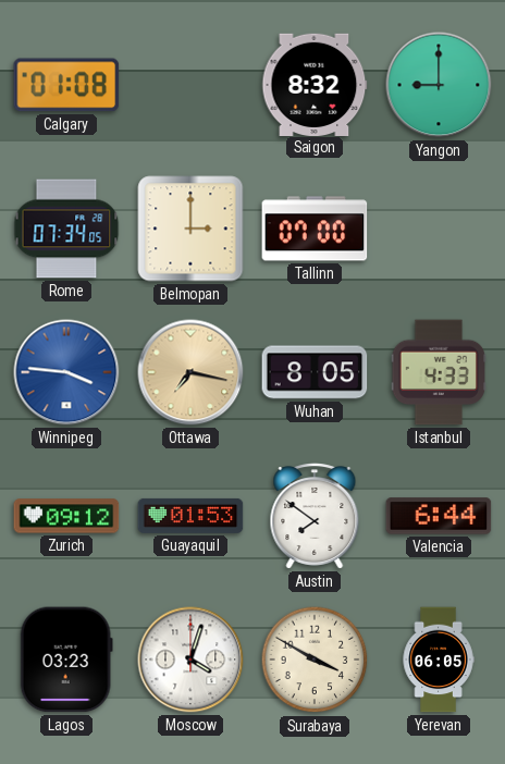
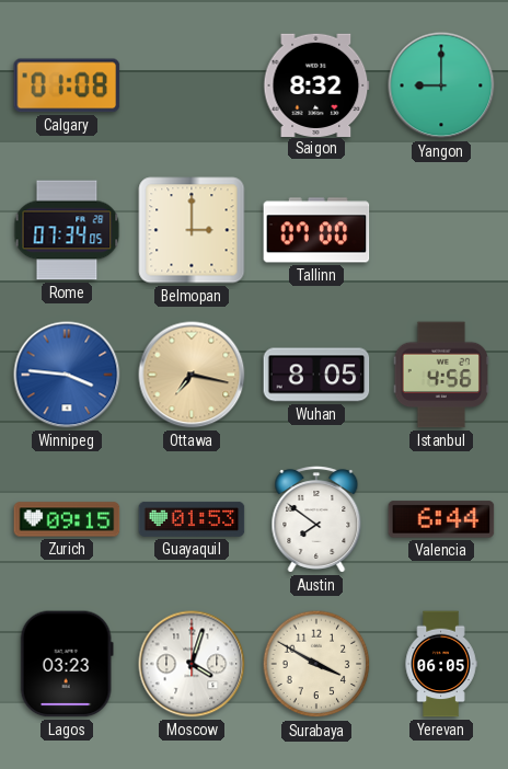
Istanbul: 4:33 -> 4:56
Zurich: 09:12 -> 09:15
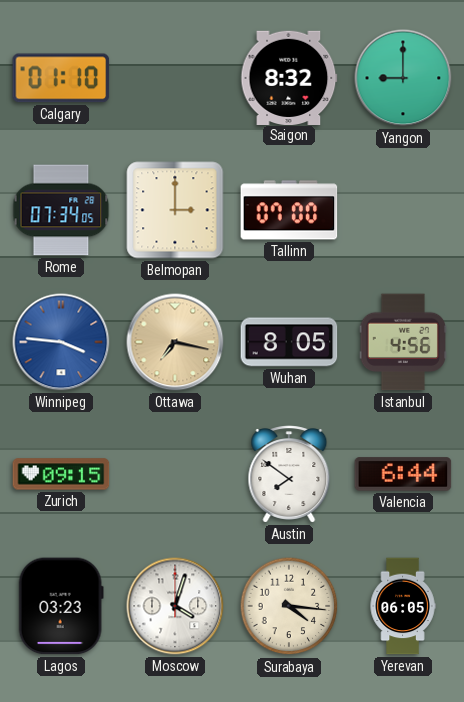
Calgary: 01:08 -> 01:10
Guayaquil: 01:53 -> none
Surabaya: 3:50 -> 4:16
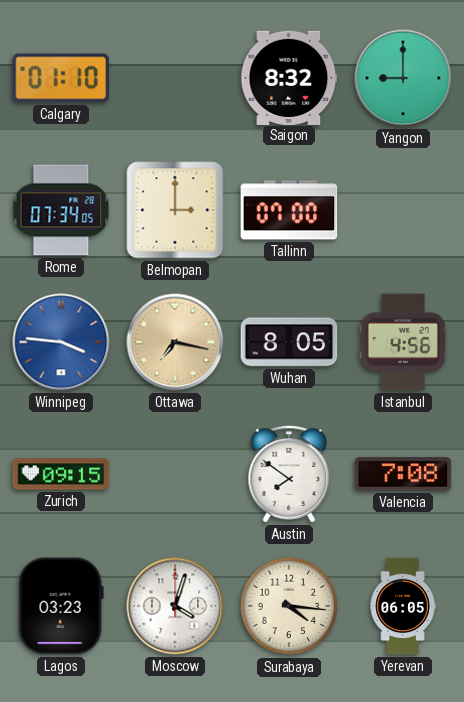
Valencia: 6:44 -> 7:08
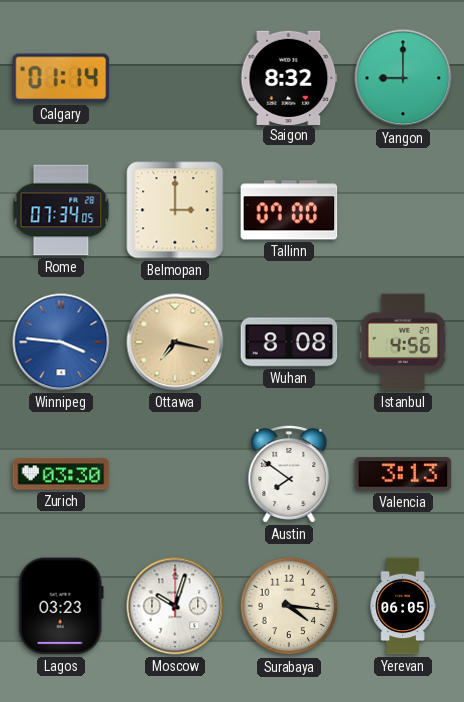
Calgary: 01:10 -> 01:14
Wuhan: 8:05 -> 8:08
Zurich: 09:15 -> 03:30
Valencia: 7:08 -> 3:13
Moscow: 4:03 -> 10:03
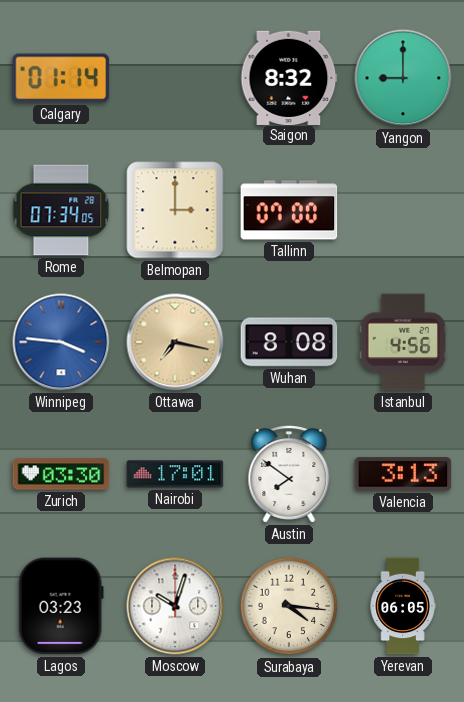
Nairobi: none -> 17:01
